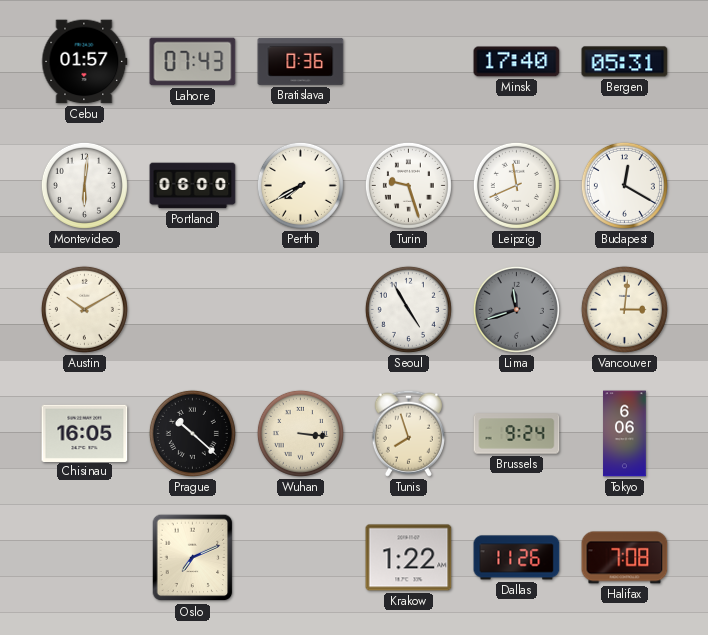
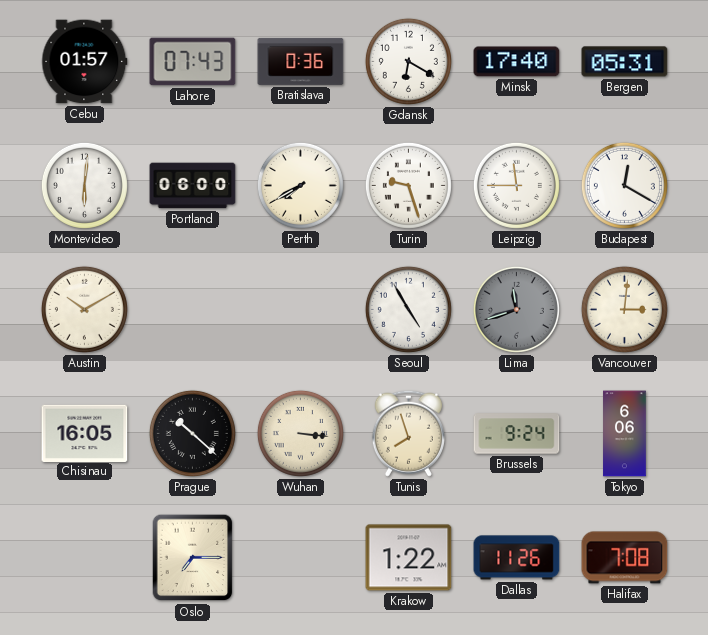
Gdansk: none -> 6:20
Leipzig: 11:41 -> 11:45
Oslo: 7:11 -> 7:15
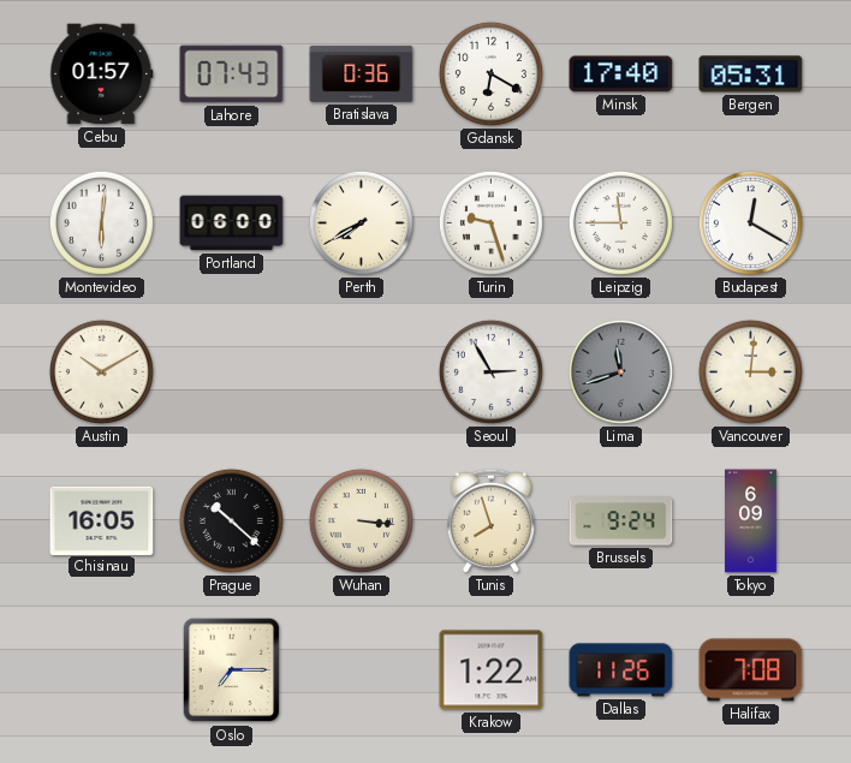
Seoul: 4:55 -> 2:55
Tokyo: 6:06 -> 6:09
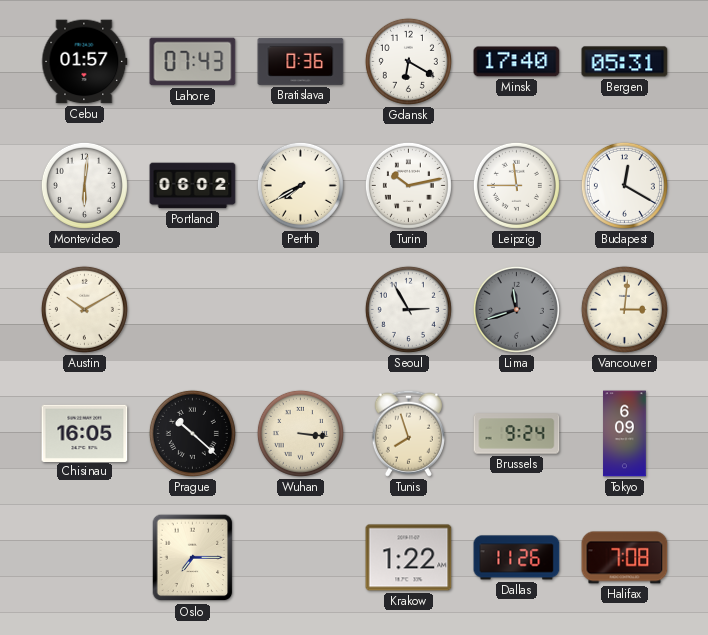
Portland: 06:00 -> 06:02
Turin: 9:27 -> 10:13
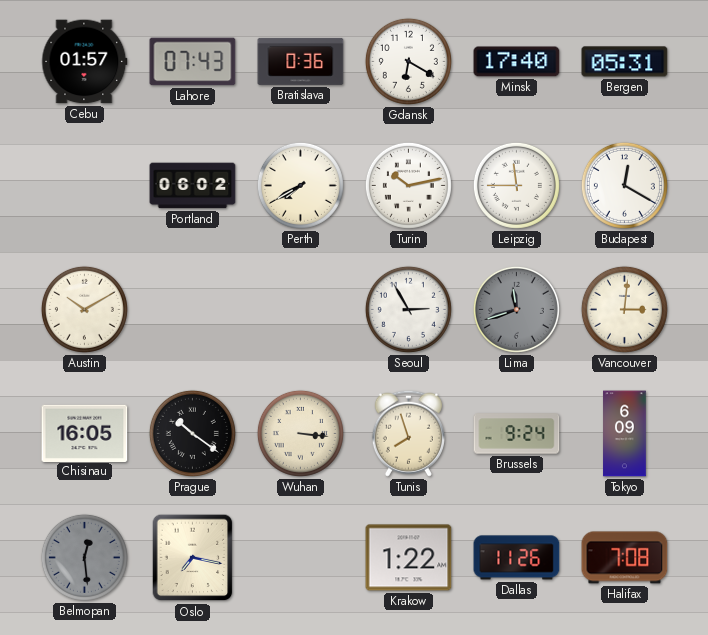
Montevideo: 6:01 -> none
Prague: 10:22 -> 10:21
Belmopan: none -> 12:29
Oslo: 7:15 -> 7:17
